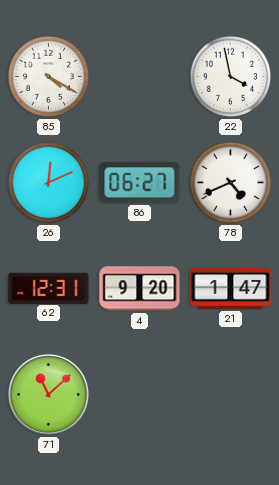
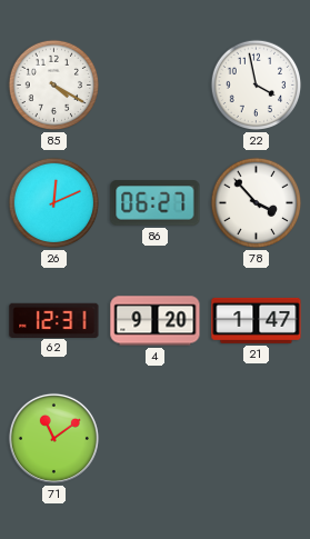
78: 4:41 -> 3:53
71: 11:08 -> 11:09
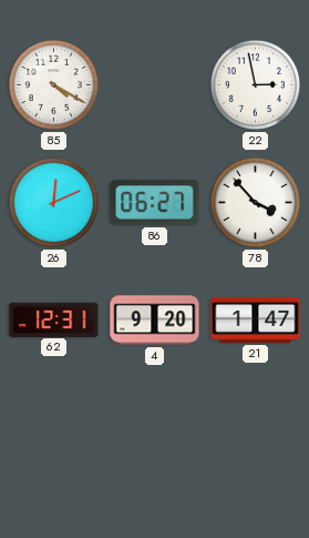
22: 3:58 -> 2:58
71: 11:09 -> none
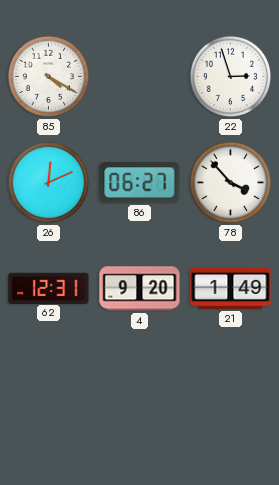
22: 2:58 -> 2:57
21: 1:47 -> 1:49
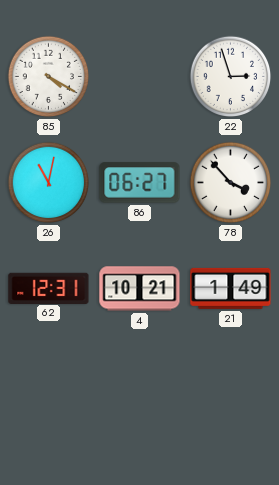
26: 12:11 -> 11:02
4: 9:20 -> 10:21
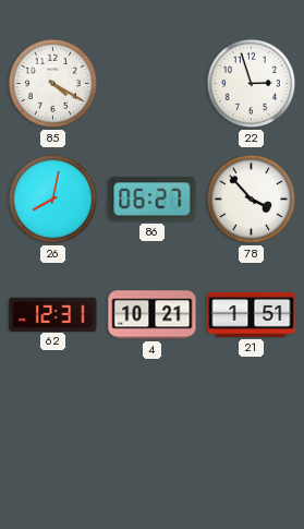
26: 11:02 -> 8:02
21: 1:49 -> 1:51
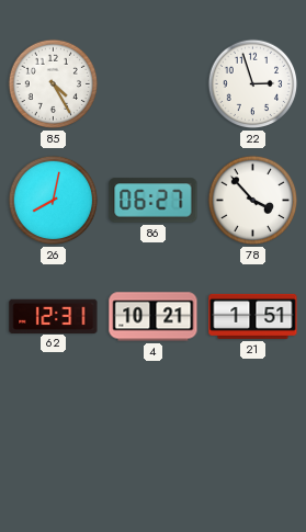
85: 4:20 -> 4:25
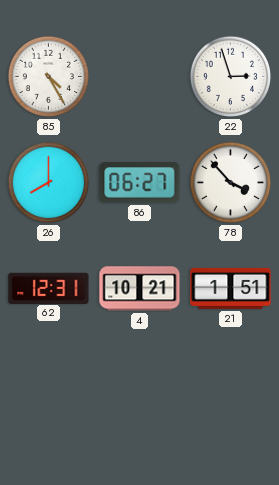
26: 8:02 -> 8:00
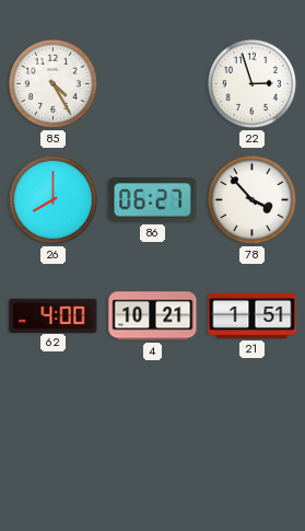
62: 12:31 -> 4:00
